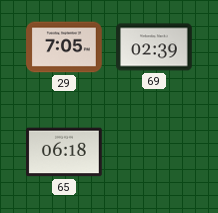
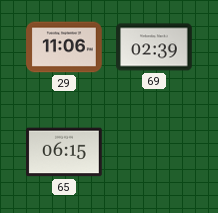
29: 7:05 -> 11:06
65: 06:18 -> 06:15
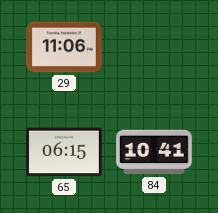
69: 02:39 -> none
84: none -> 10:41
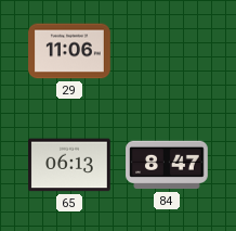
65: 06:15 -> 06:13
84: 10:41 -> 8:47
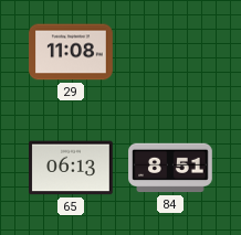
29: 11:06 -> 11:08
84: 8:47 -> 8:51
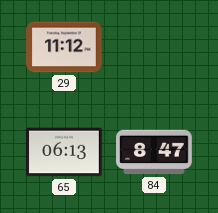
29: 11:08 -> 11:12
84: 8:51 -> 8:47
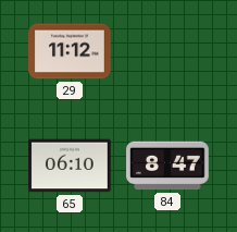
65: 06:13 -> 06:10
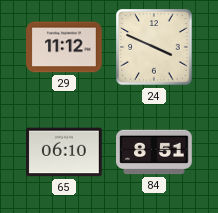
24: none -> 3:49
84: 8:47 -> 8:51
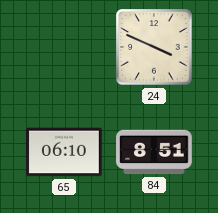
29: 11:12 -> none
